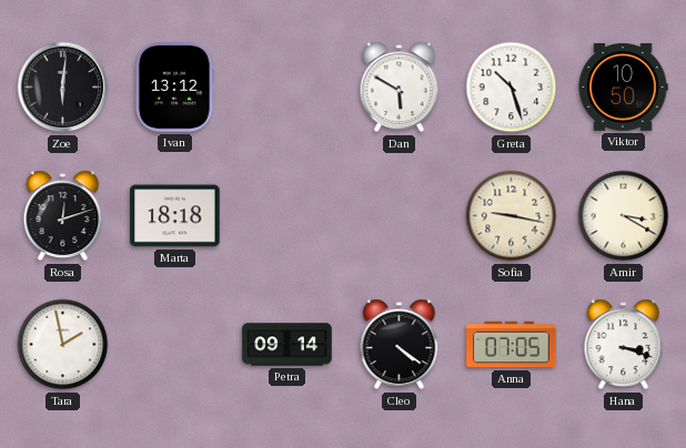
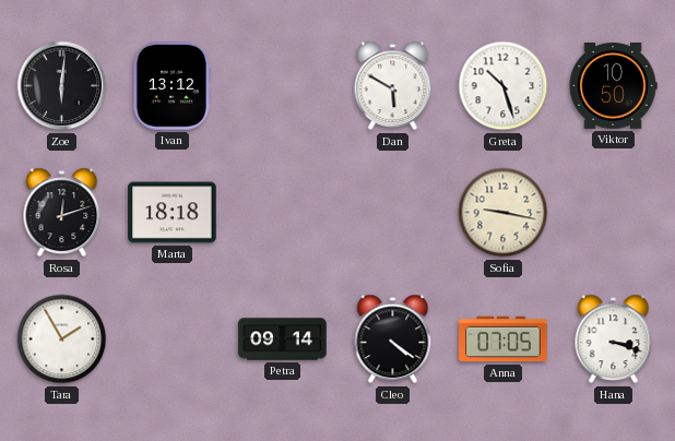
Amir: 3:20 -> none
Tara: 1:58 -> 1:55
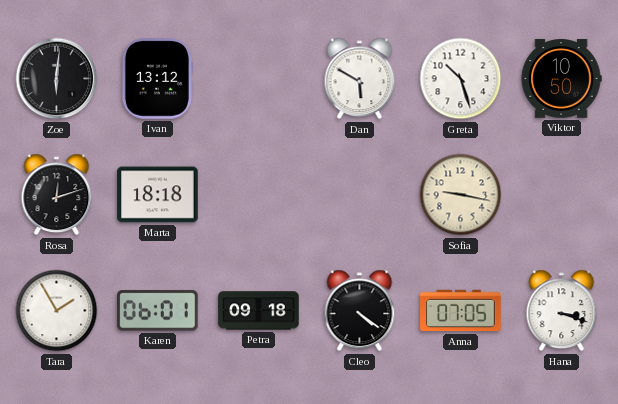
Karen: none -> 06:01
Petra: 09:14 -> 09:18
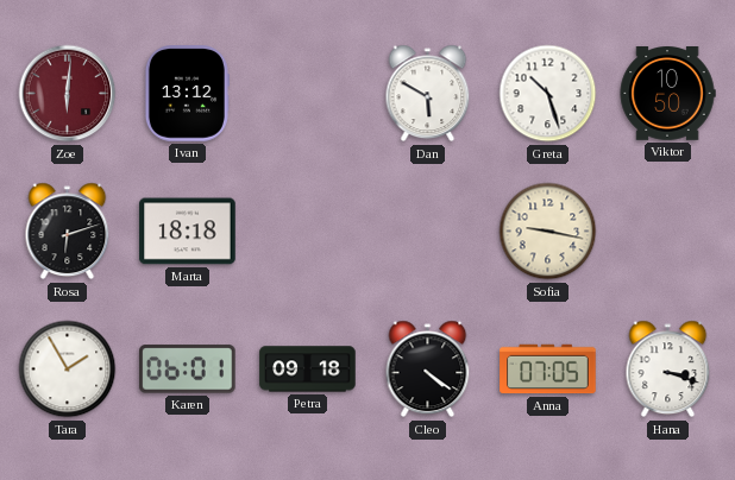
Zoe dial: black -> burgundy
Rosa: 12:12 -> 6:12
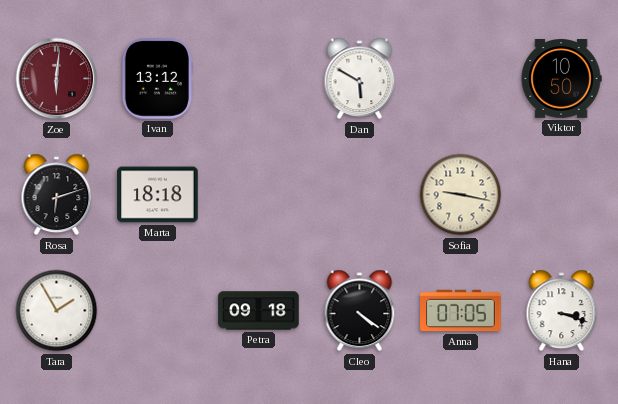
Greta: 10:27 -> none
Karen: 06:01 -> none
